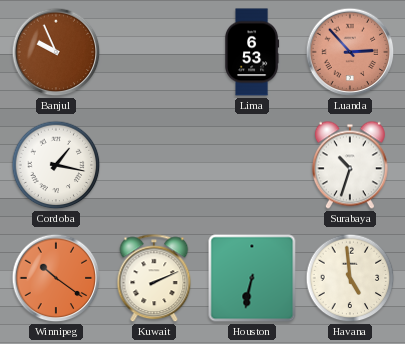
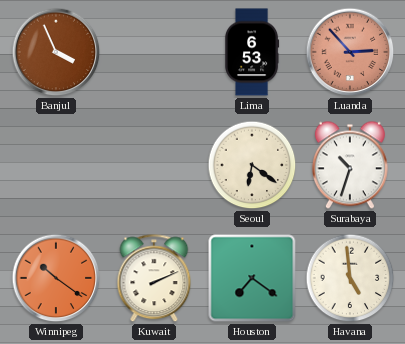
Banjul: 9:56 -> 3:56
Cordoba: 1:17 -> none
Seoul: none -> 6:21
Houston: 6:32 -> 7:21
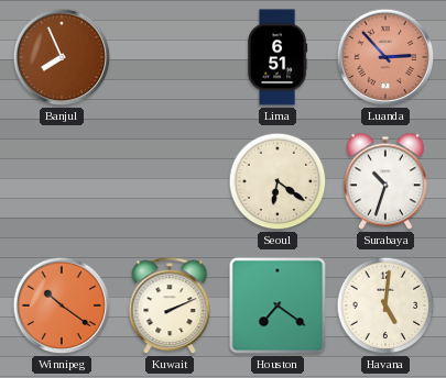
Banjul: 3:56 -> 7:56
Lima: 6:53 -> 6:51
Havana: 4:59 -> 5:01
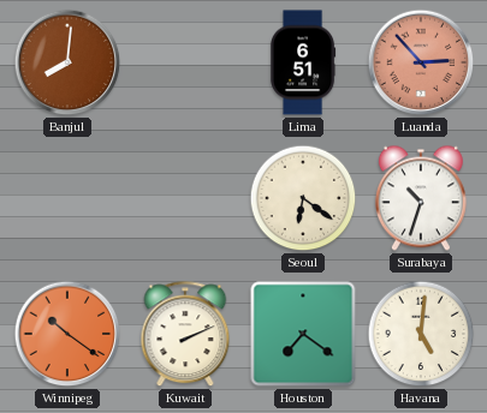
Banjul: 7:56 -> 8:01
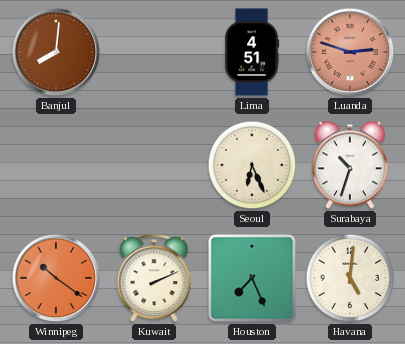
Lima: 6:51 -> 4:51
Luanda: 2:53 -> 2:48
Seoul: 6:21 -> 6:26
Houston: 7:21 -> 7:26
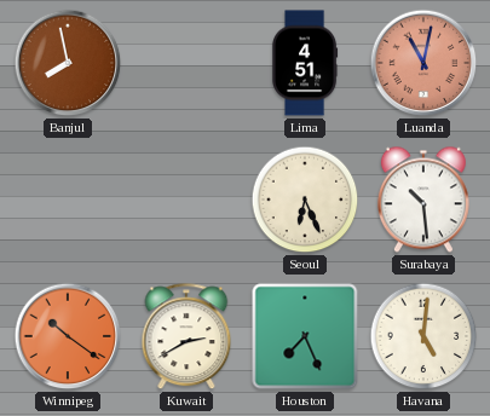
Banjul: 8:01 -> 7:58
Luanda: 2:48 -> 11:02
Surabaya: 10:33 -> 10:29
Kuwait: 2:11 -> 2:40
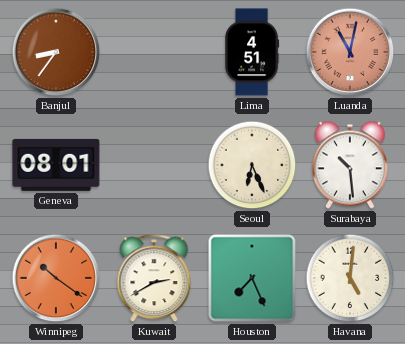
Banjul: 7:58 -> 8:36
Geneva: none -> 08:01
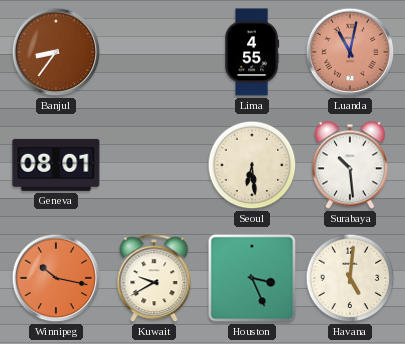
Lima: 4:51 -> 4:55
Seoul: 6:26 -> 6:29
Winnipeg: 10:21 -> 10:17
Kuwait: 2:40 -> 9:40
Houston: 7:26 -> 3:26
